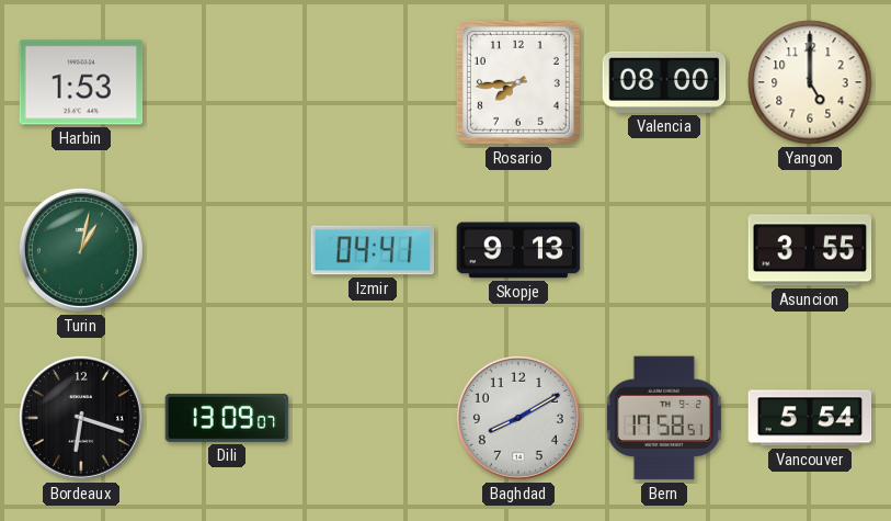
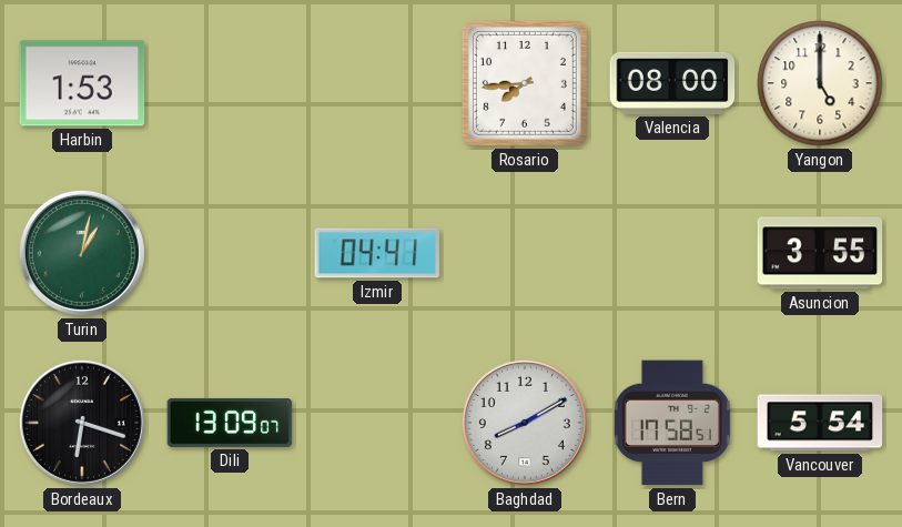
Skopje: 9:13 -> none
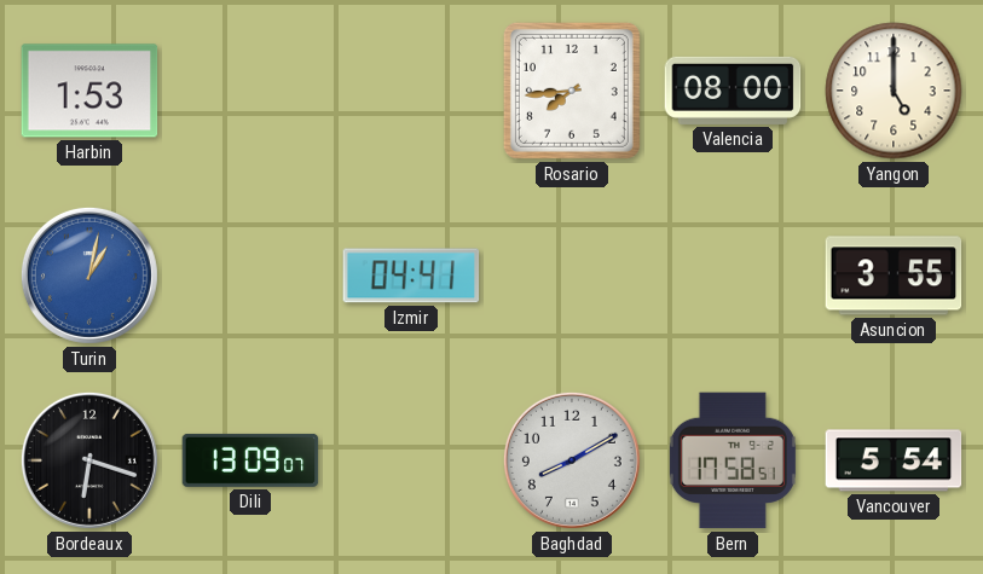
Turin dial: green -> blue
